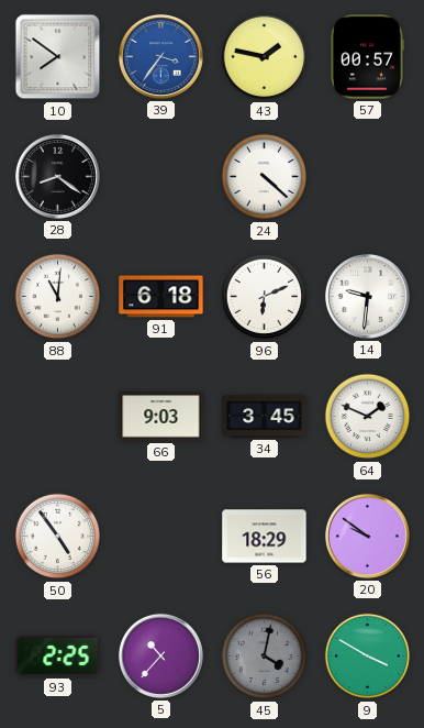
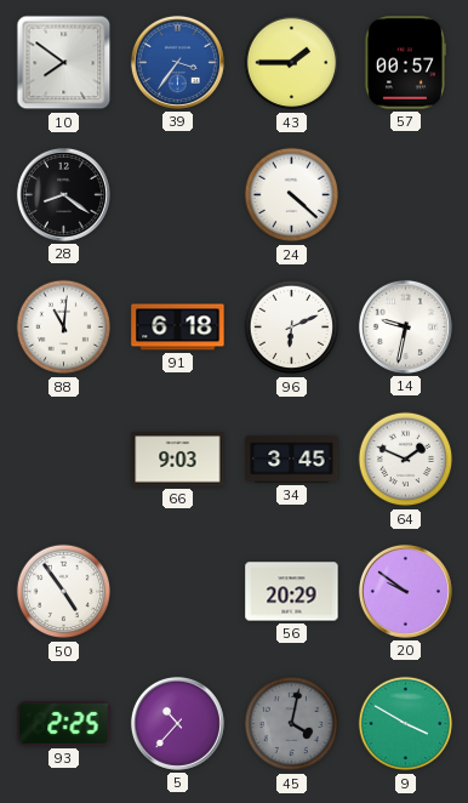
43: 1:47 -> 1:45
14: 9:31 -> 9:32
56: 18:29 -> 20:29
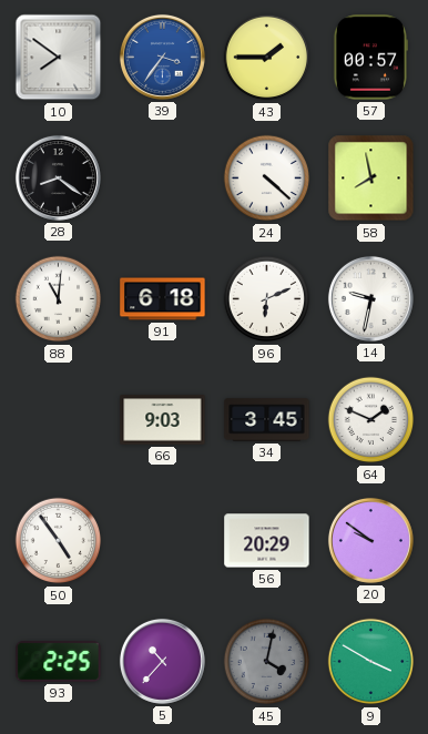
58: none -> 7:58
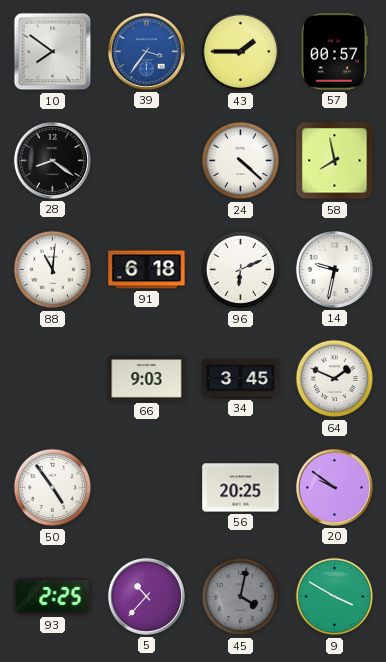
56: 20:29 -> 20:25
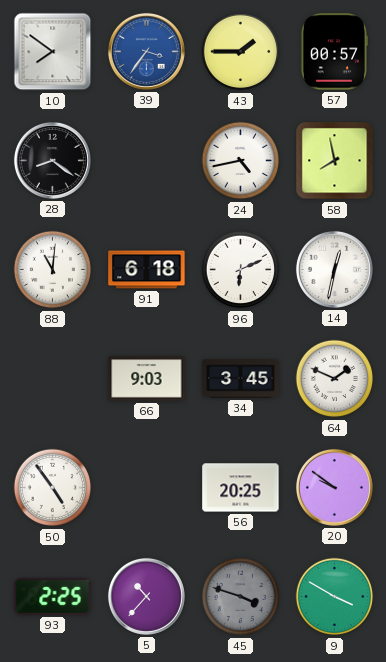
24: 4:22 -> 4:43
14: 9:32 -> 12:32
45: 4:02 -> 3:48
